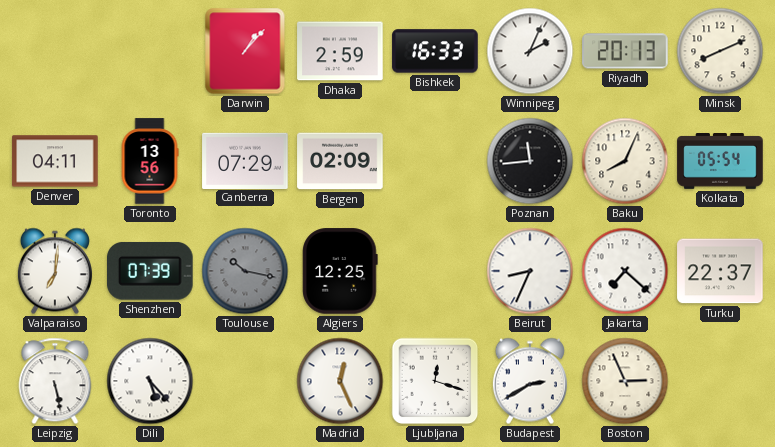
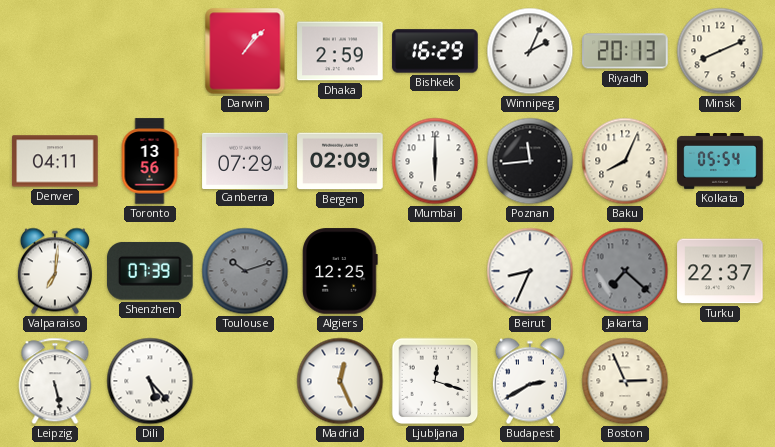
Bishkek: 16:33 -> 16:29
Mumbai: none -> 6:00
Toulouse: 10:17 -> 10:12
Jakarta dial: white -> grey
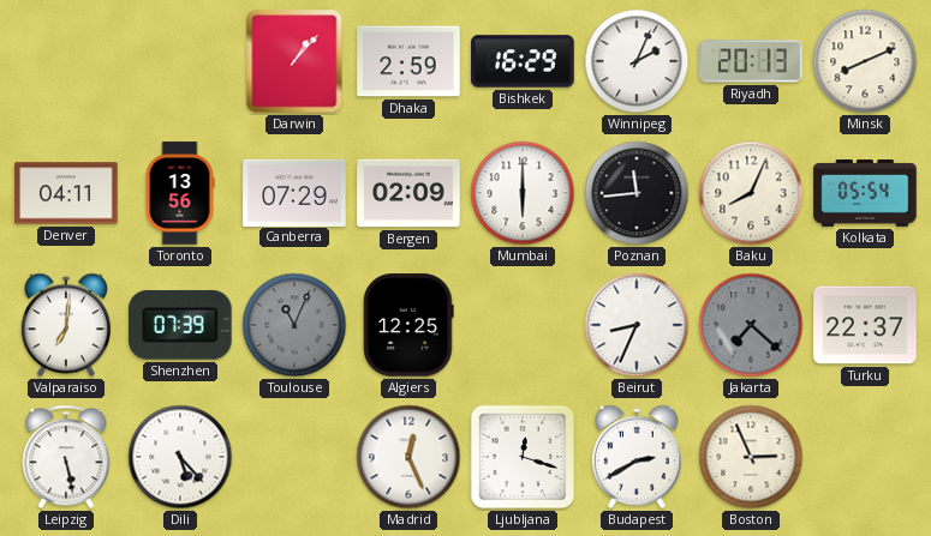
Toulouse: 10:12 -> 11:04
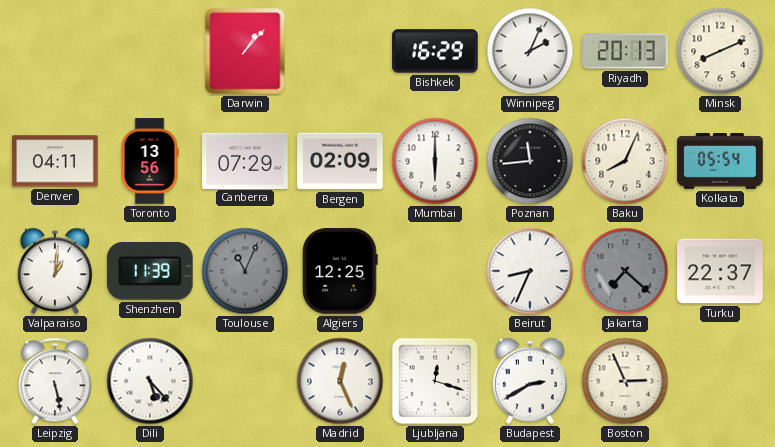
Dhaka: 2:59 -> none
Valparaiso: 7:01 -> 1:01
Shenzhen: 07:39 -> 11:39
